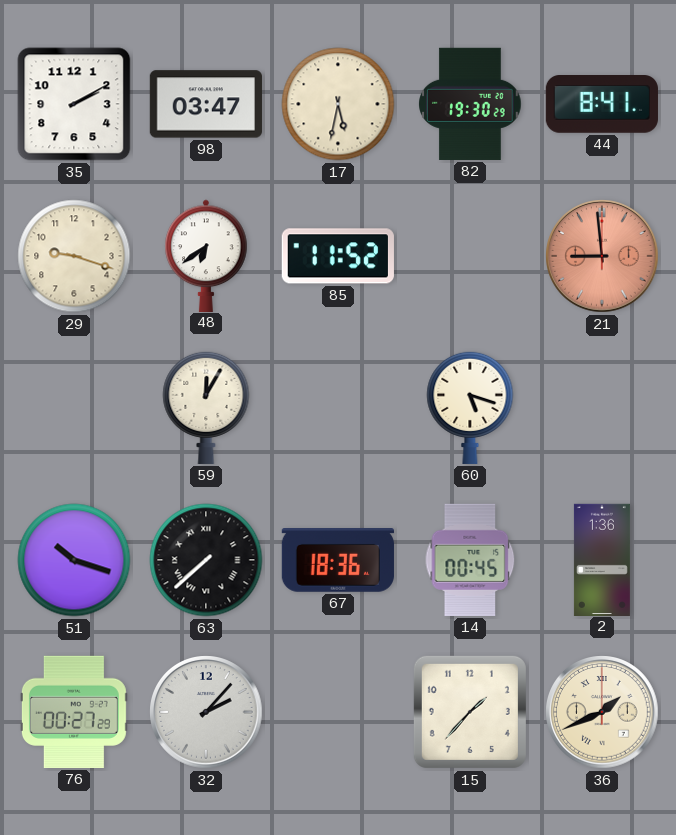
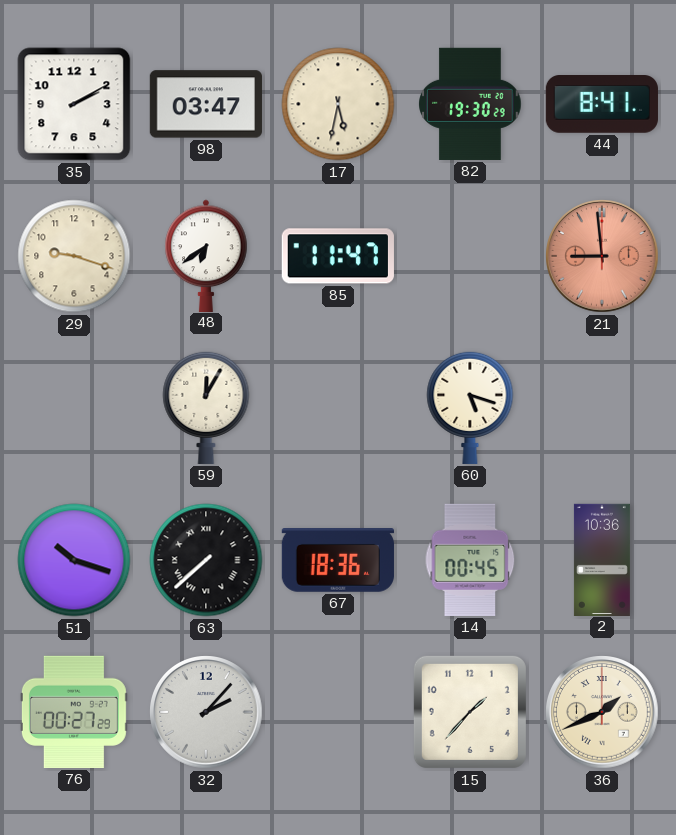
85: 11:52 -> 11:47
2: 1:36 -> 10:36
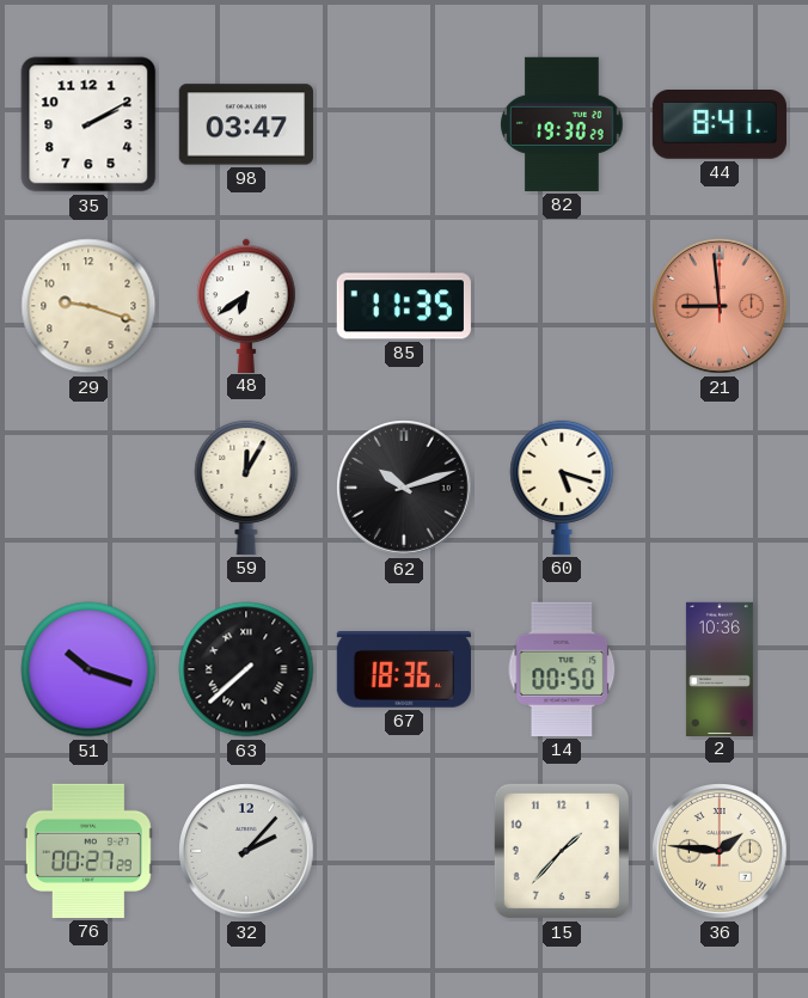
17: 5:32 -> none
85: 11:47 -> 11:35
62: none -> 10:12
14: 00:45 -> 00:50
36: 1:41 -> 1:46
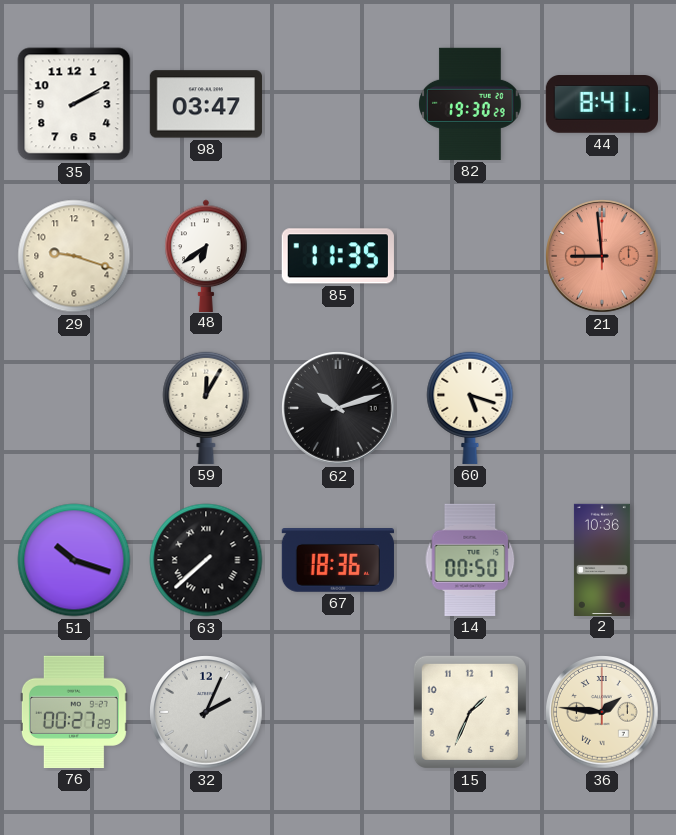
32: 2:07 -> 2:04
15: 1:37 -> 1:34
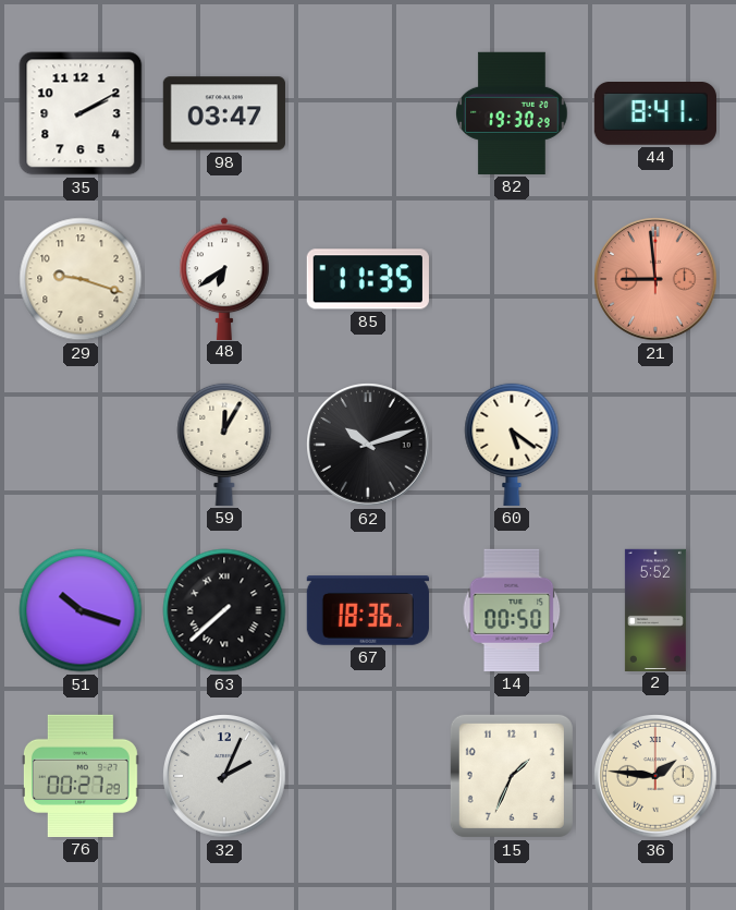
60: 5:18 -> 5:21
2: 10:36 -> 5:52
